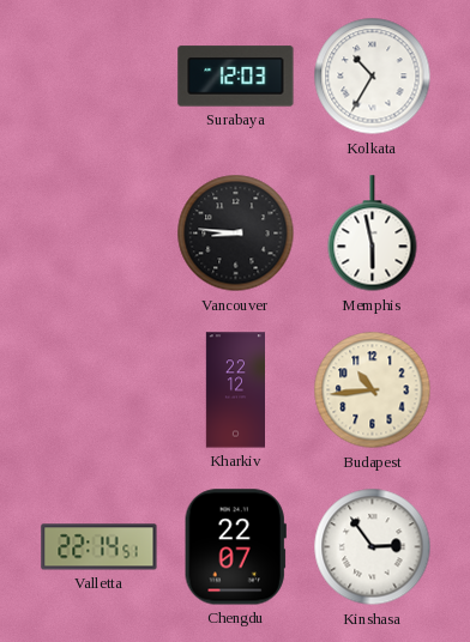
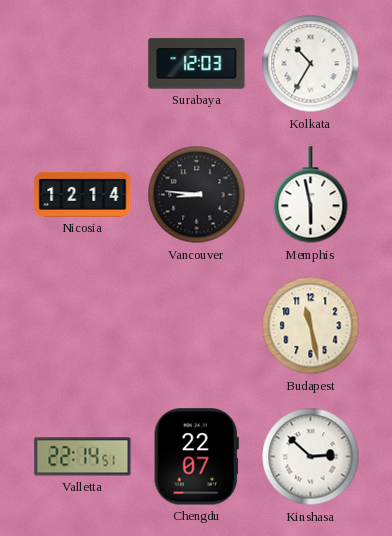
Nicosia: none -> 12:14
Kharkiv: 22:12 -> none
Budapest: 10:44 -> 11:28
Kinshasa: 2:54 -> 2:52
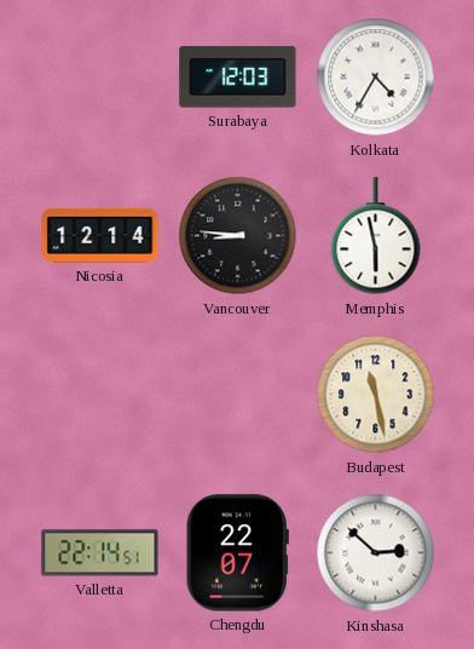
Kolkata: 10:35 -> 4:35
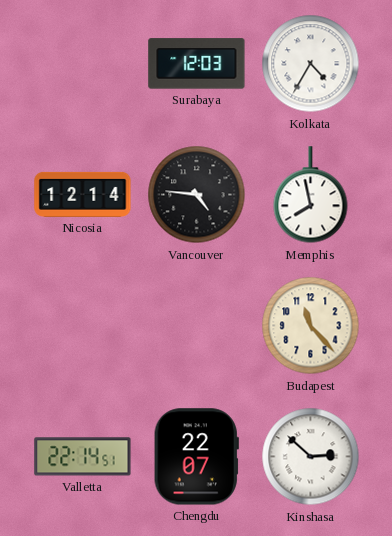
Vancouver: 8:46 -> 4:46
Memphis: 5:58 -> 7:58
Budapest: 11:28 -> 11:23
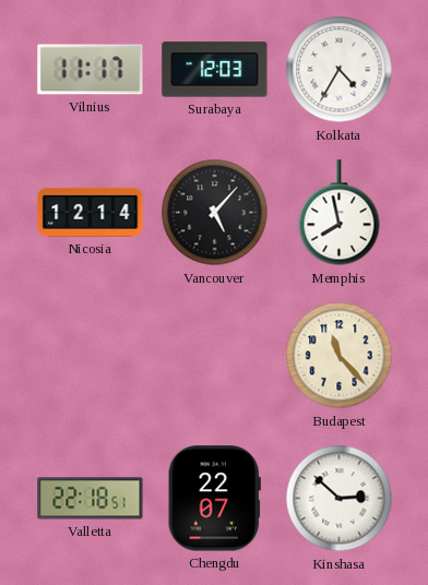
Vilnius: none -> 11:17
Vancouver: 4:46 -> 5:07
Valletta: 22:14 -> 22:18
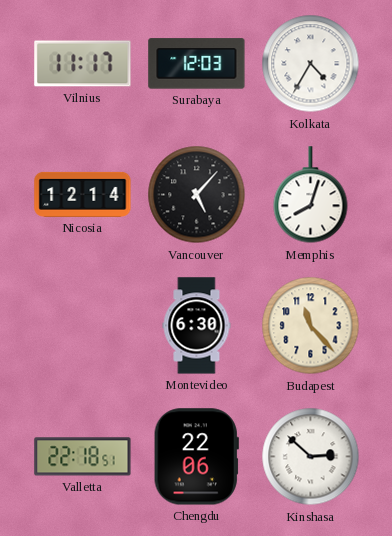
Memphis: 7:58 -> 8:03
Montevideo: none -> 6:30
Chengdu: 22:07 -> 22:06
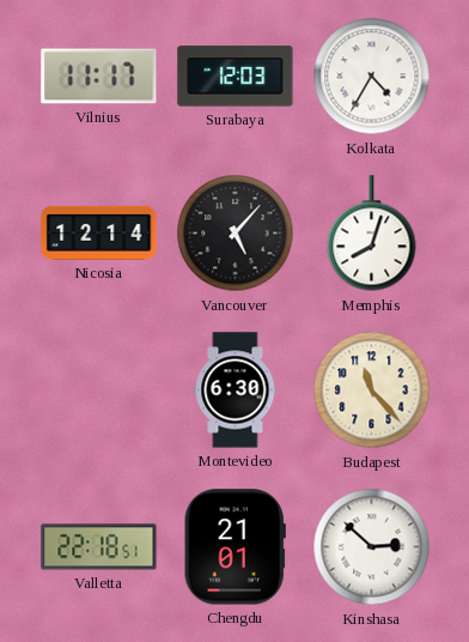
Chengdu: 22:06 -> 21:01
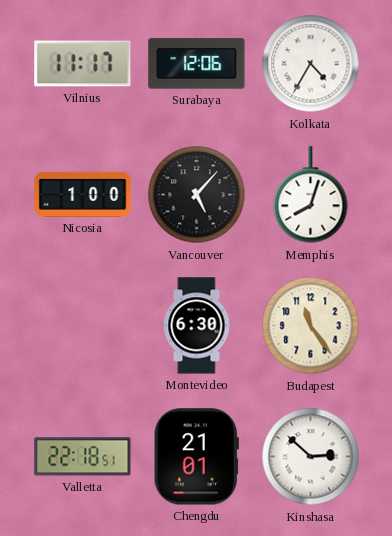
Surabaya: 12:03 -> 12:06
Nicosia: 12:14 -> 1:00
Budapest: 11:23 -> 11:24
